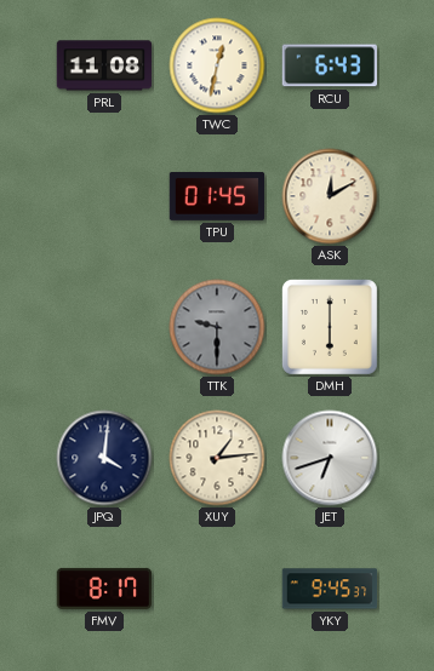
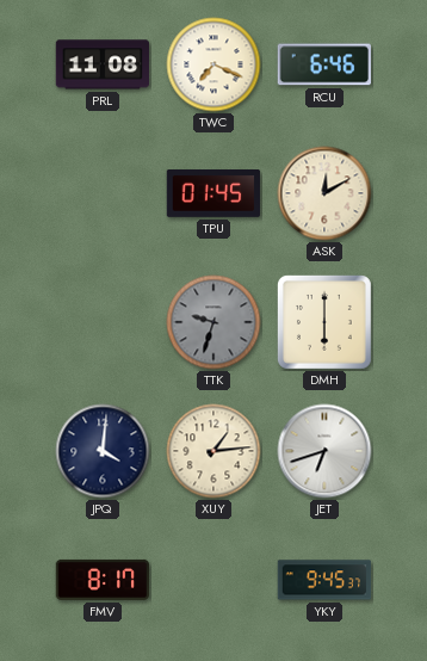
TWC: 12:32 -> 7:19
RCU: 6:43 -> 6:46
TTK: 9:30 -> 9:33
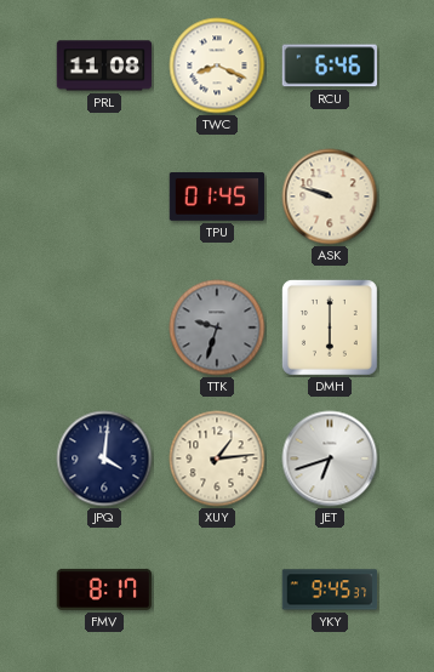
TWC: 7:19 -> 8:19
ASK: 12:10 -> 9:48
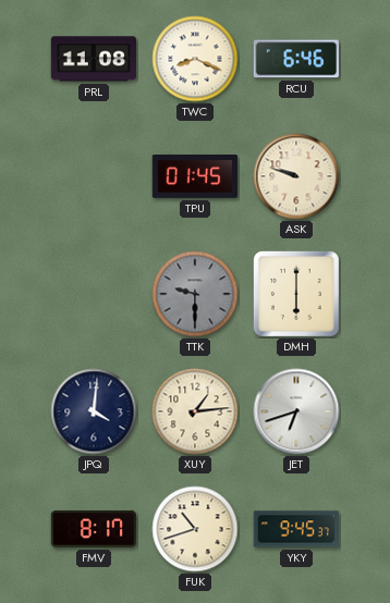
TTK: 9:33 -> 9:30
FUK: none -> 10:42
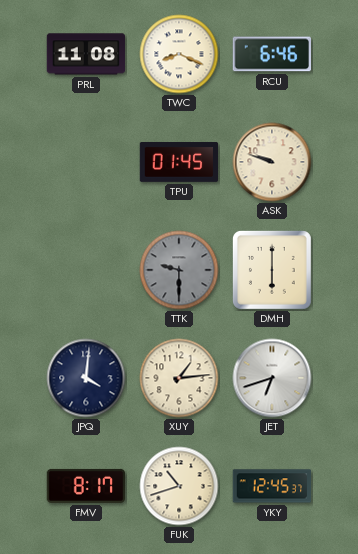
YKY: 9:45 -> 12:45
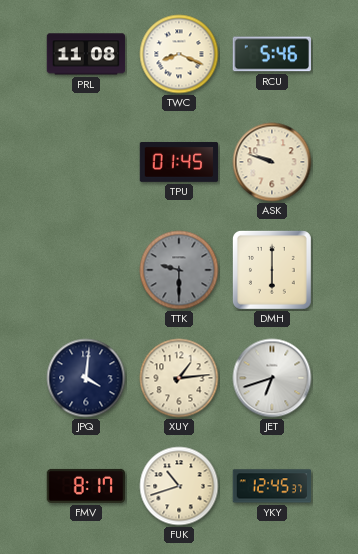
RCU: 6:46 -> 5:46
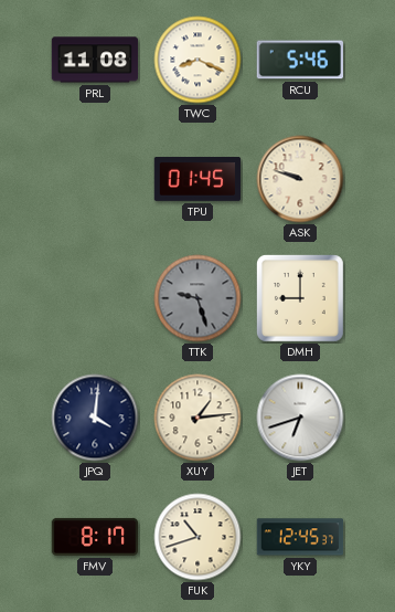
TTK: 9:30 -> 9:27
DMH: 6:00 -> 9:00
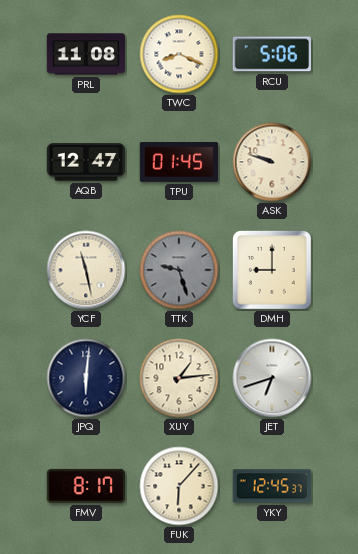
RCU: 5:46 -> 5:06
AQB: none -> 12:47
YCF: none -> 11:28
JPQ: 4:01 -> 6:01
FUK: 10:42 -> 6:07
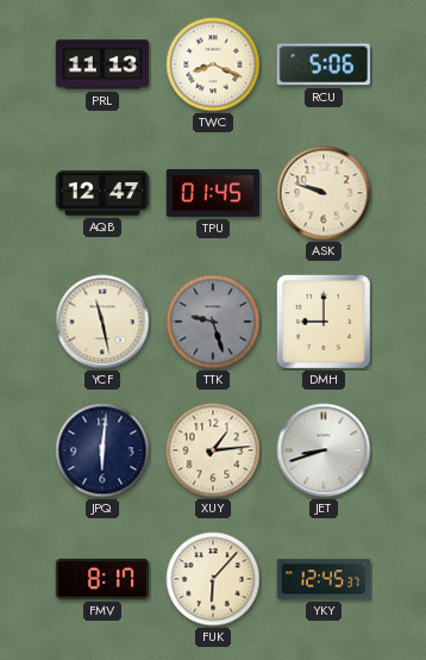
PRL: 11:08 -> 11:13
JET: 6:42 -> 8:42
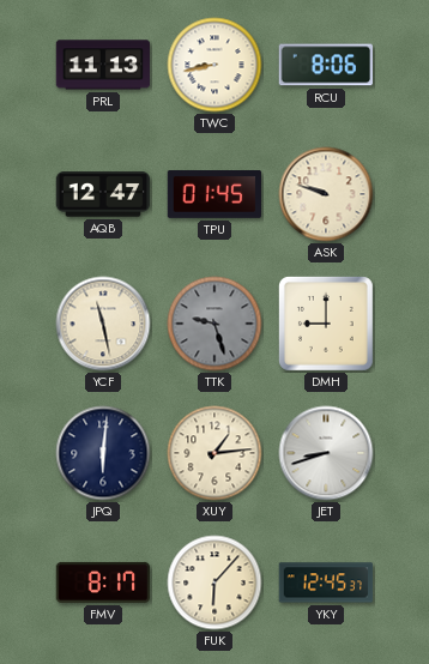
TWC: 8:19 -> 8:43
RCU: 5:06 -> 8:06
